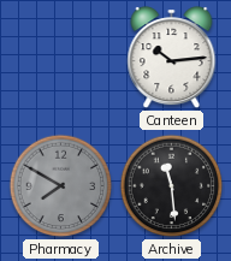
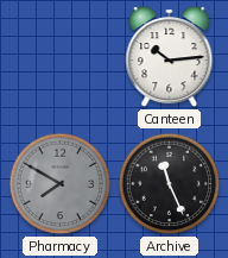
Archive: 11:29 -> 11:26
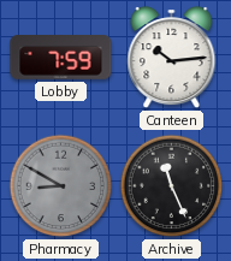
Lobby: none -> 7:59
Pharmacy: 7:50 -> 8:50
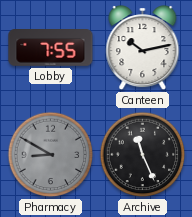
Lobby: 7:59 -> 7:55
Canteen: 10:14 -> 10:13
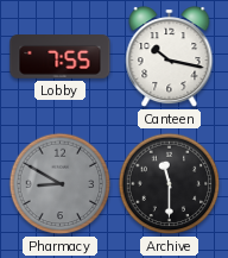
Canteen: 10:13 -> 10:17
Archive: 11:26 -> 11:30
